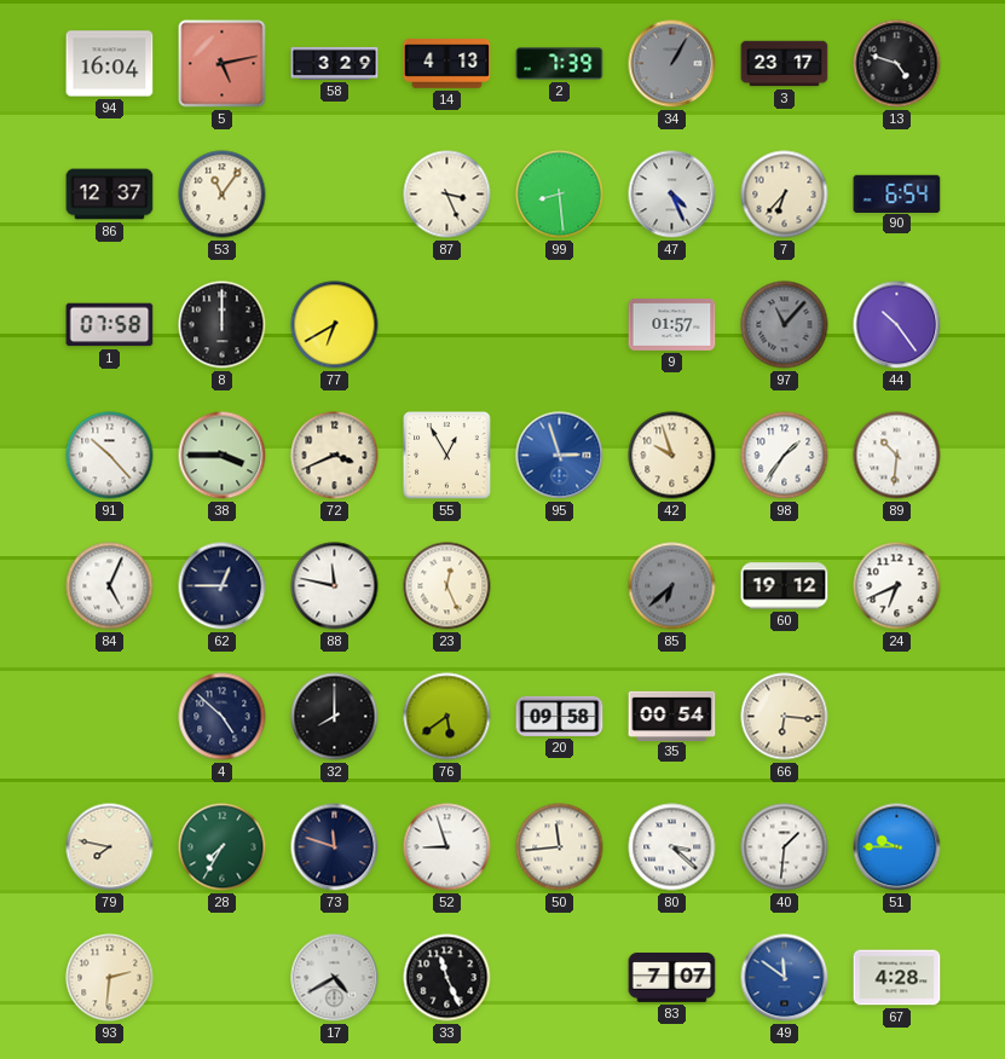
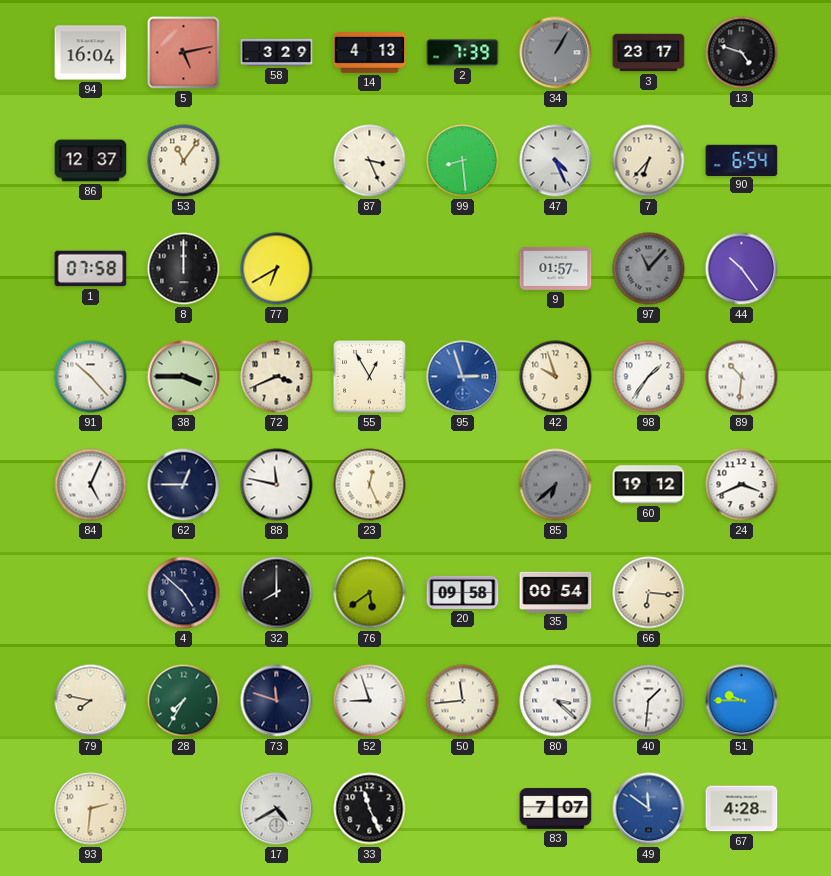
24: 6:41 -> 3:41
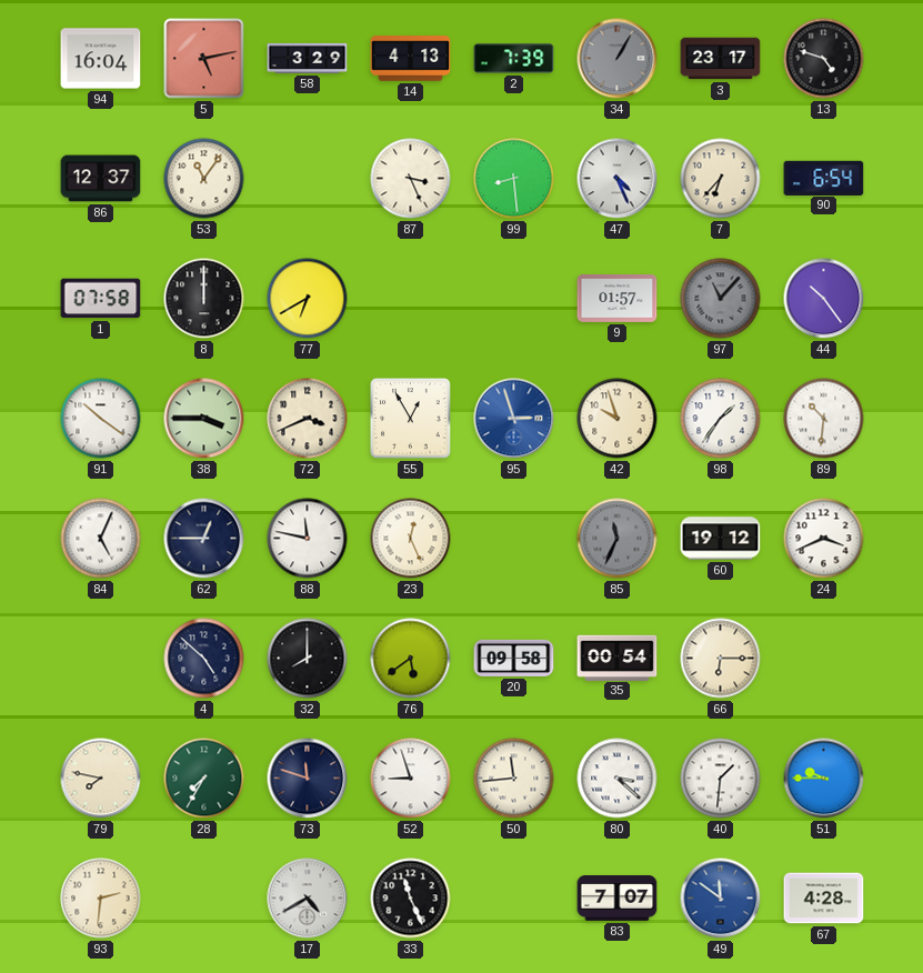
91: 10:23 -> 10:21
85: 6:38 -> 11:34
66: 6:16 -> 6:15
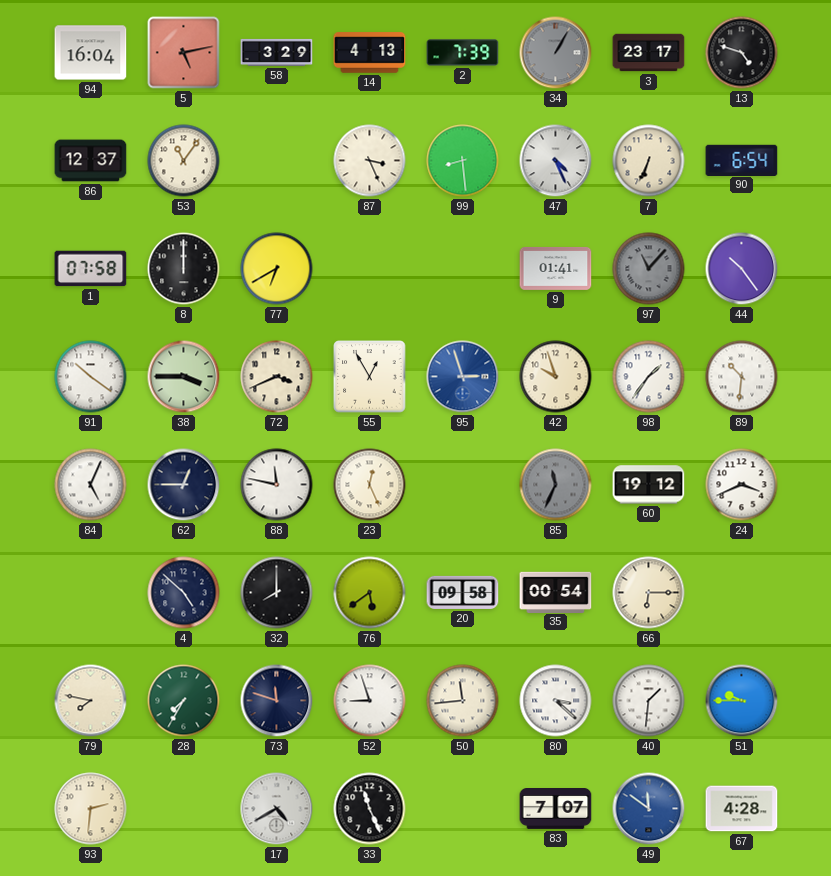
7: 6:37 -> 6:34
9: 01:57 -> 01:41
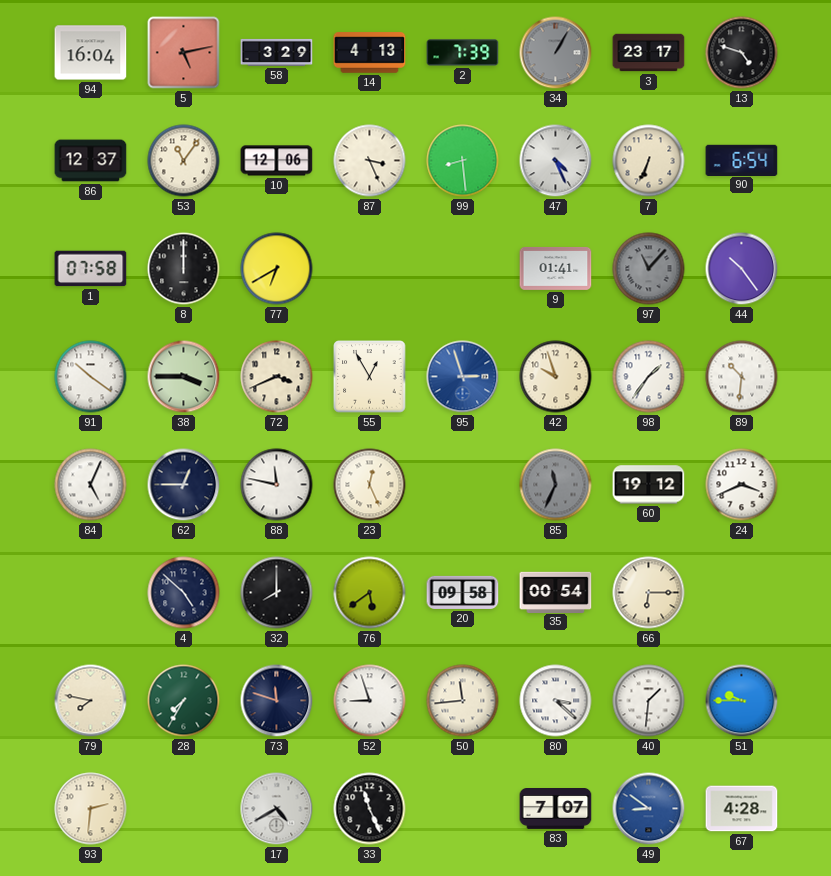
10: none -> 12:06
49: 11:51 -> 8:51
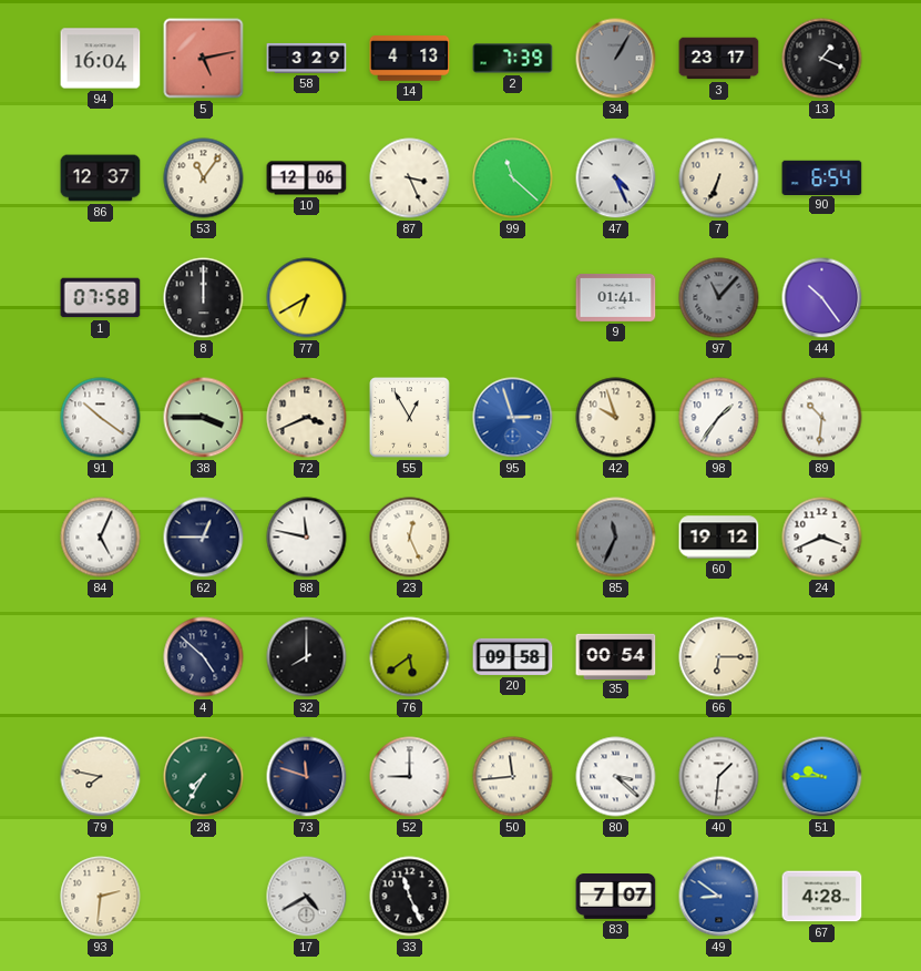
13: 4:48 -> 1:19
99: 8:29 -> 11:22
52: 8:57 -> 9:00
